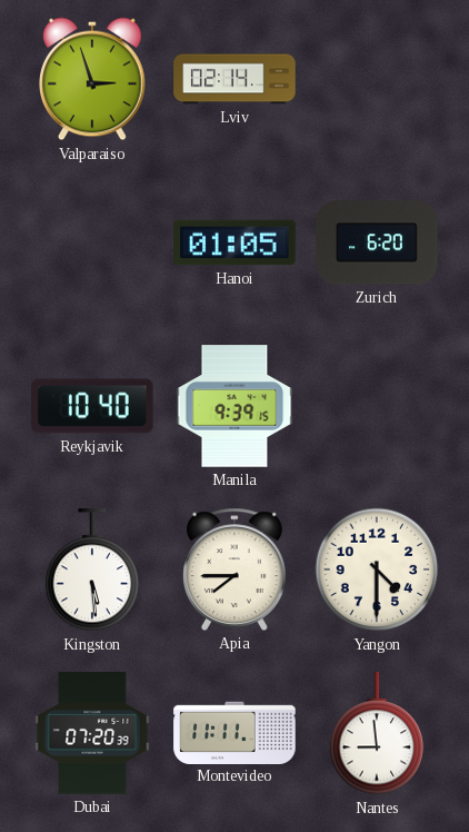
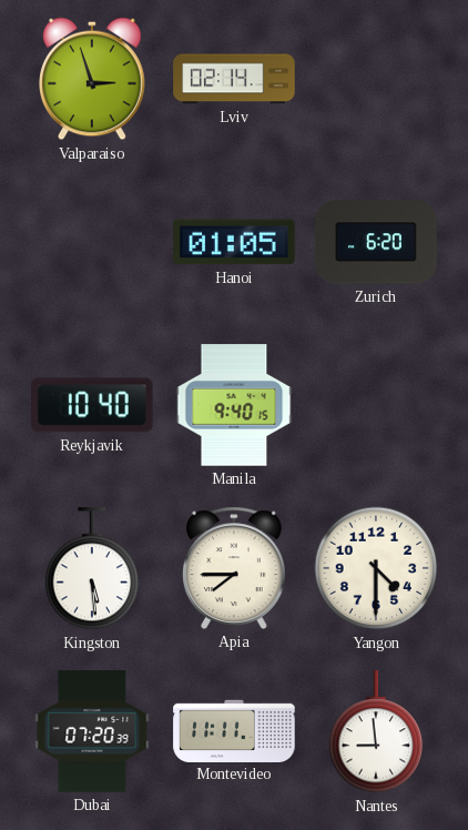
Manila: 9:39 -> 9:40
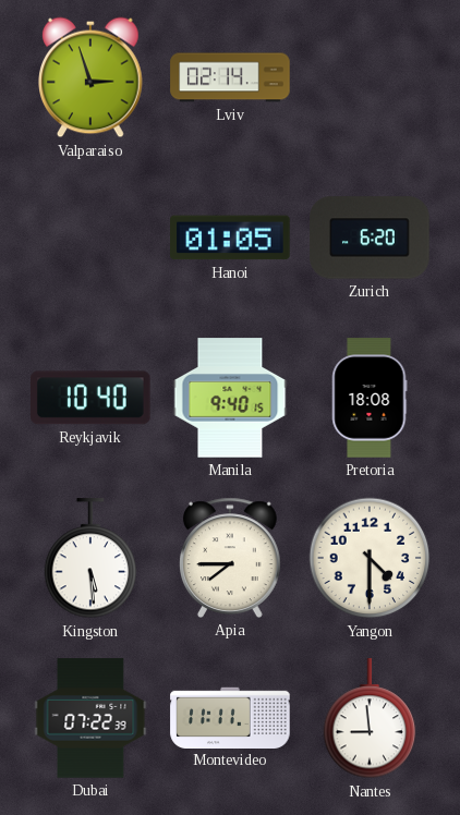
Pretoria: none -> 18:08
Dubai: 07:20 -> 07:22
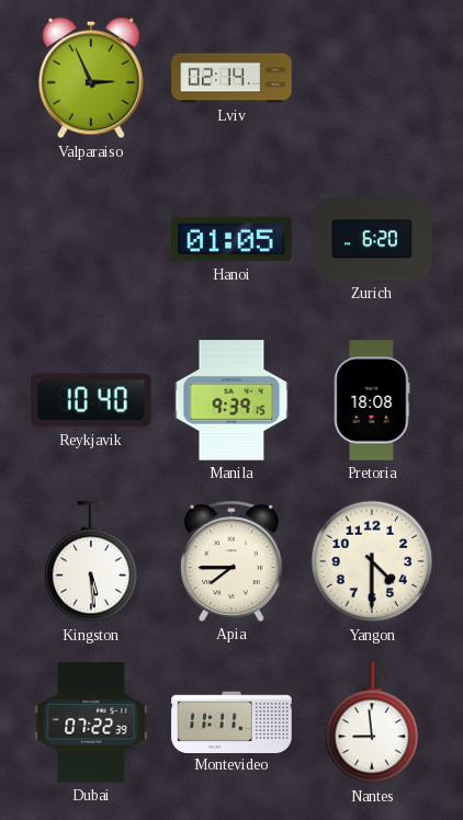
Valparaiso: 2:57 -> 2:56
Manila: 9:40 -> 9:39
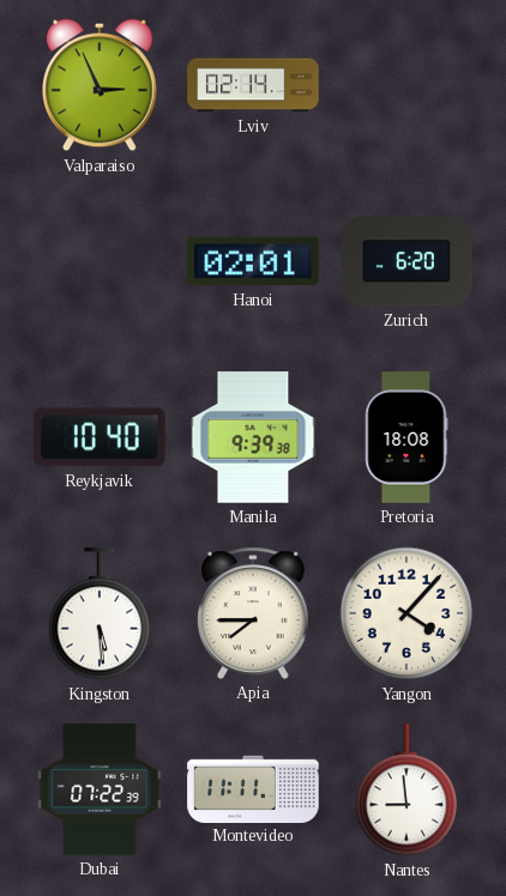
Hanoi: 01:05 -> 02:01
Manila: 9:39:15 -> 9:39:38
Yangon: 4:30 -> 4:07
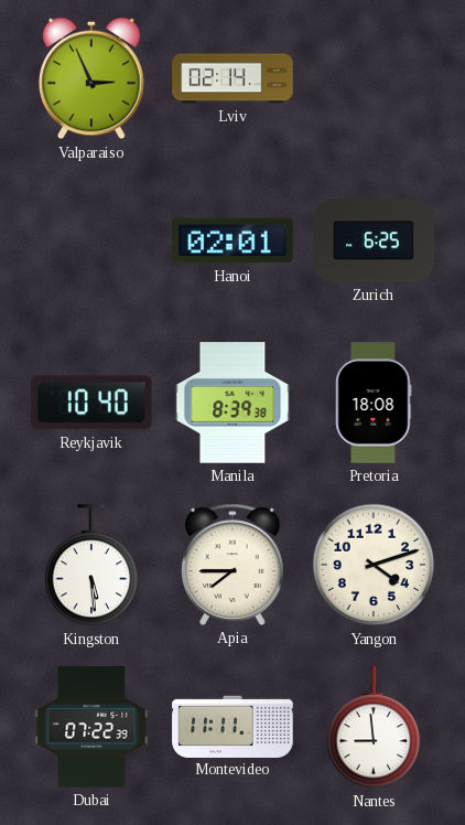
Zurich: 6:20 -> 6:25
Manila: 9:39 -> 8:39
Yangon: 4:07 -> 4:12
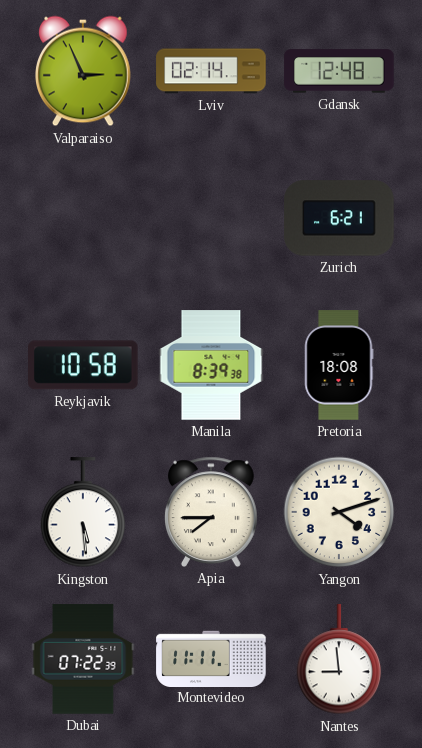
Gdansk: none -> 12:48
Hanoi: 02:01 -> none
Zurich: 6:25 -> 6:21
Reykjavik: 10:40 -> 10:58
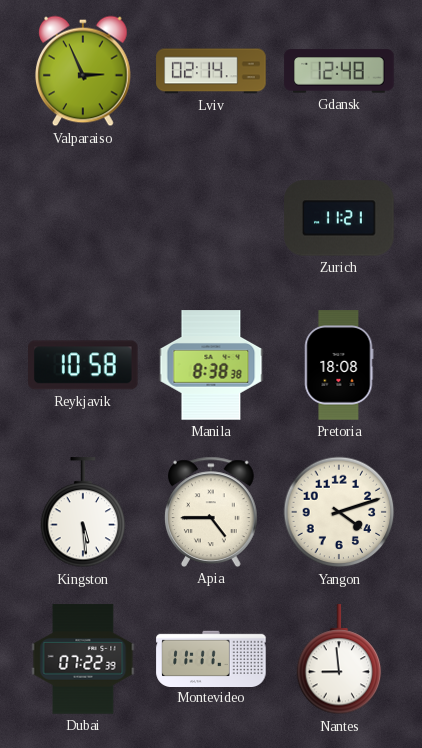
Zurich: 6:21 -> 11:21
Manila: 8:39 -> 8:38
Apia: 7:45 -> 4:45
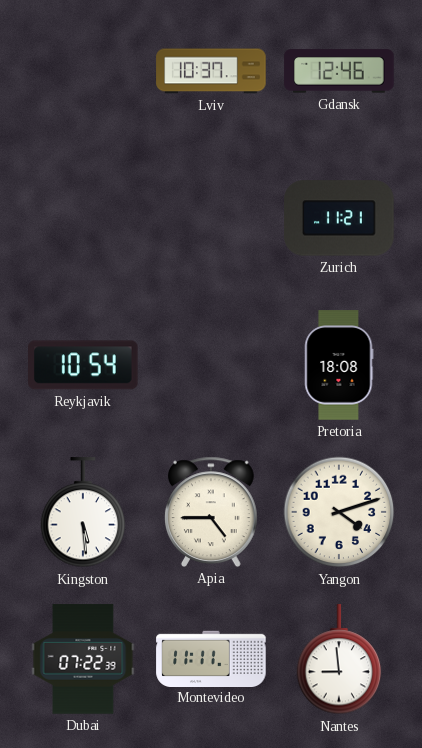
Valparaiso: 2:56 -> none
Lviv: 02:14 -> 10:37
Gdansk: 12:48 -> 12:46
Reykjavik: 10:58 -> 10:54
Manila: 8:38 -> none
